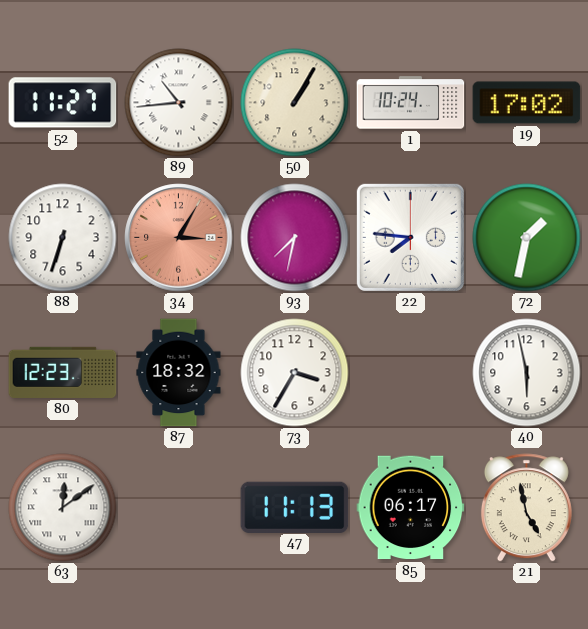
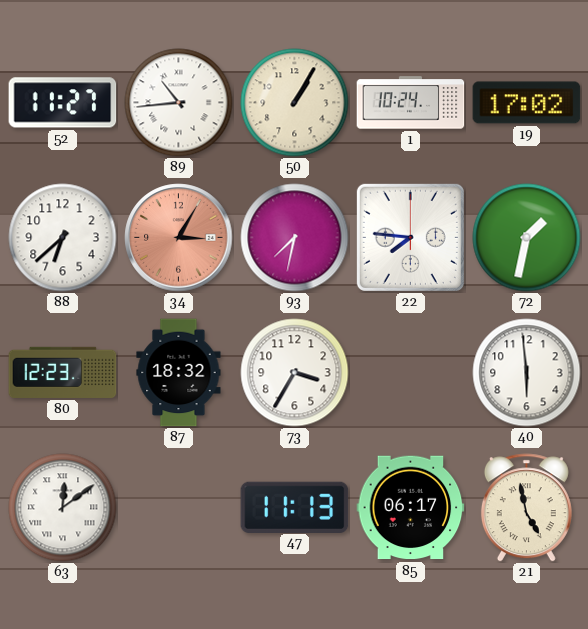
88: 6:33 -> 6:38
40: 5:58 -> 5:59
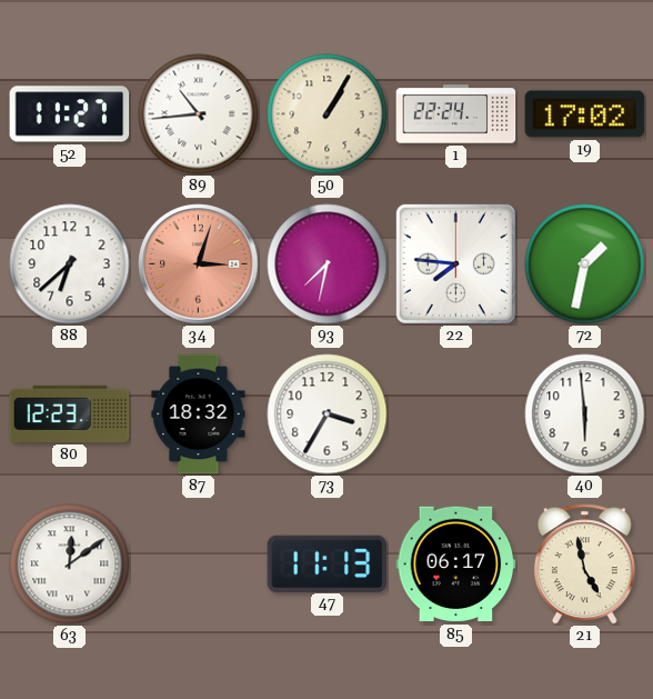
1: 10:24 -> 22:24
34: 3:05 -> 3:03
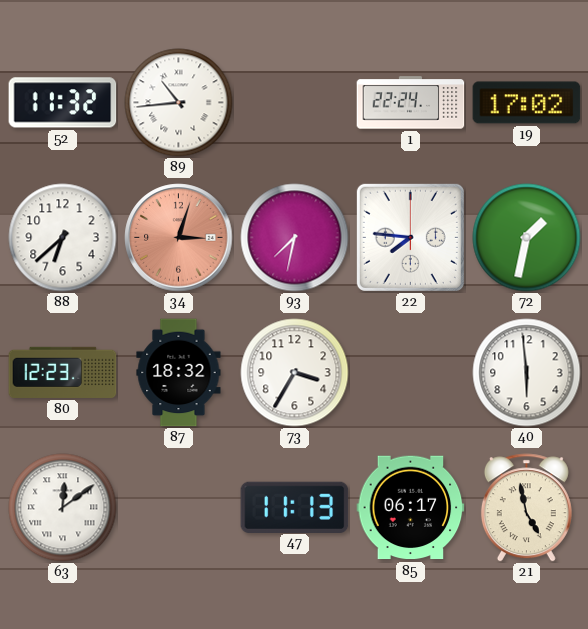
52: 11:27 -> 11:32
50: 1:05 -> none
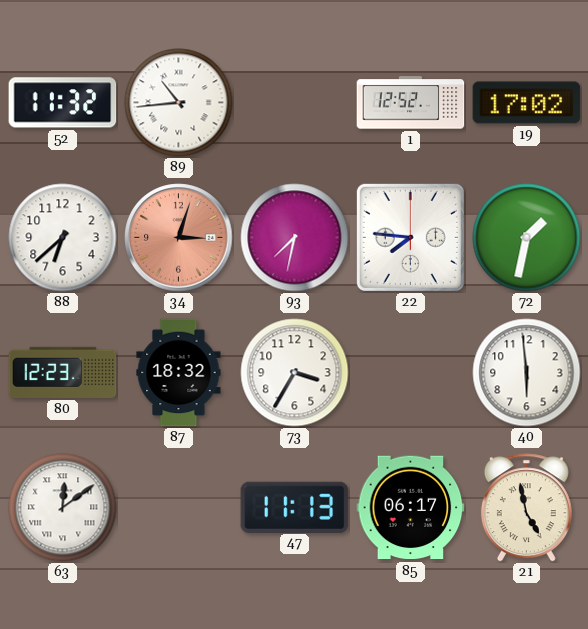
1: 22:24 -> 12:52
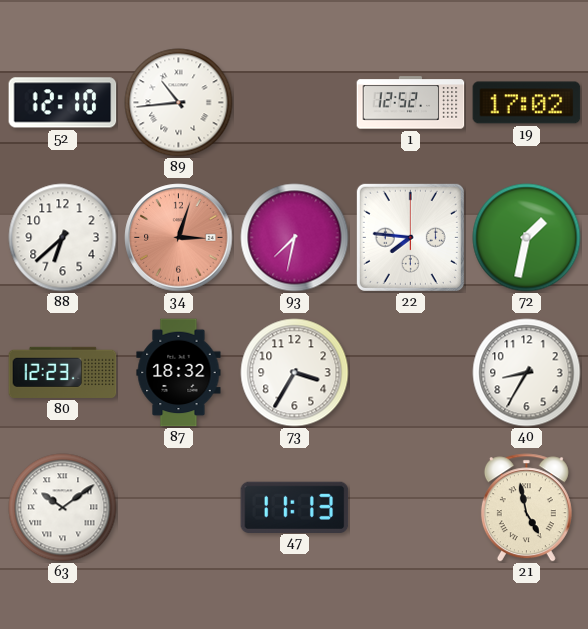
52: 11:32 -> 12:10
40: 5:59 -> 8:35
63: 12:09 -> 10:09
85: 06:17 -> none
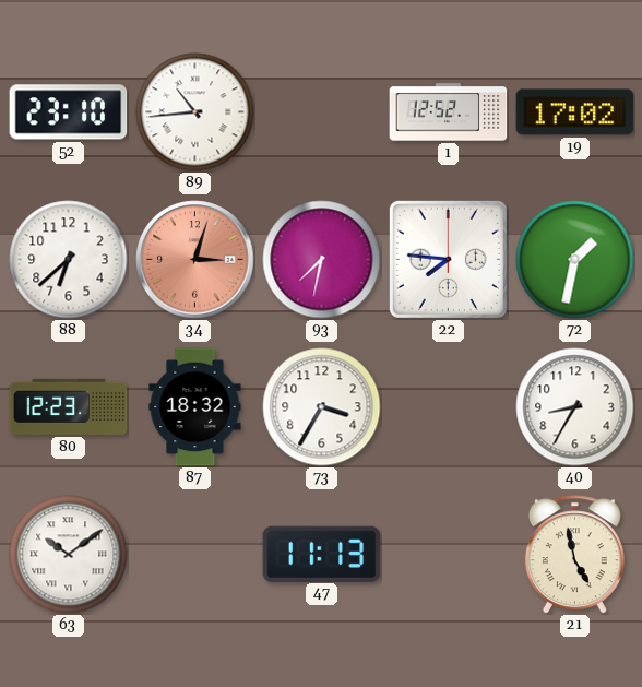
52: 12:10 -> 23:10
